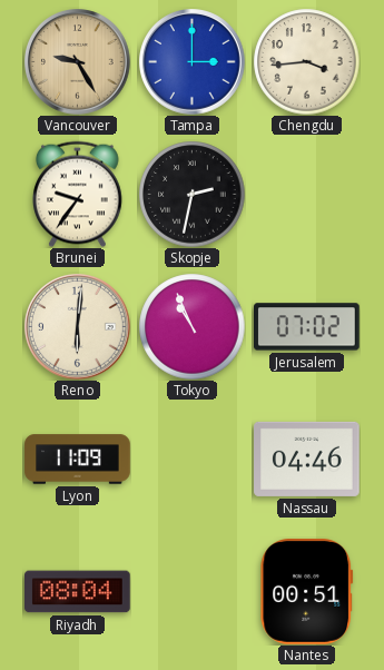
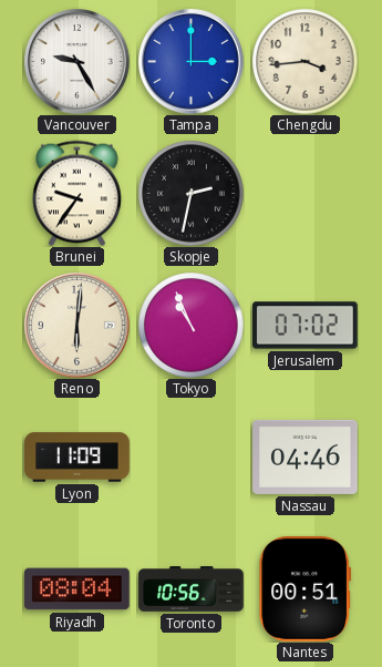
Vancouver dial: champagne -> white
Toronto: none -> 10:56
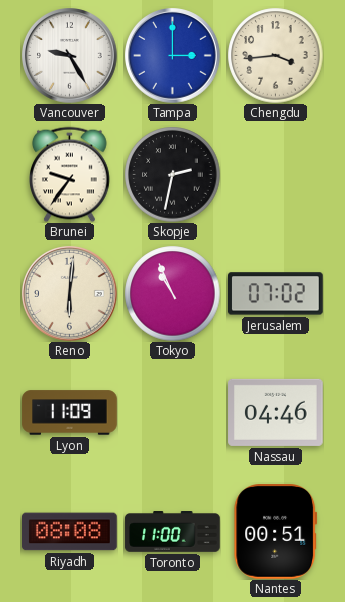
Riyadh: 08:04 -> 08:08
Toronto: 10:56 -> 11:00
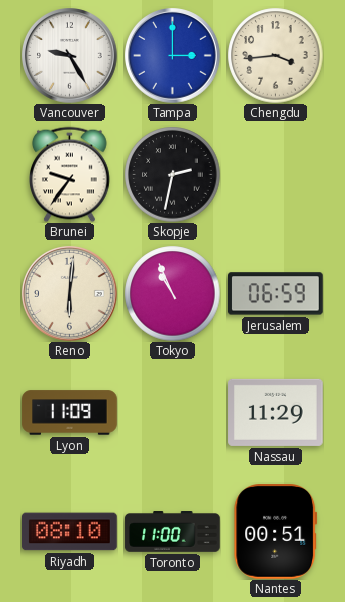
Jerusalem: 07:02 -> 06:59
Nassau: 04:46 -> 11:29
Riyadh: 08:08 -> 08:10
